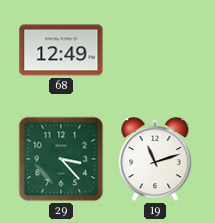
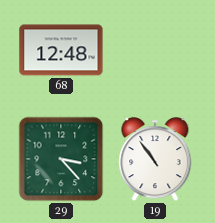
68: 12:49 -> 12:48
19: 11:12 -> 10:54
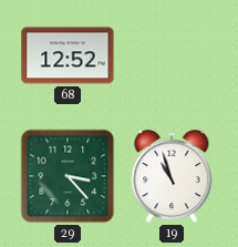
68: 12:48 -> 12:52
19: 10:54 -> 10:57
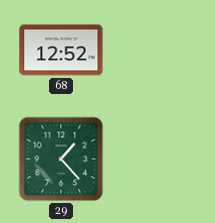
29: 3:23 -> 1:23
19: 10:57 -> none
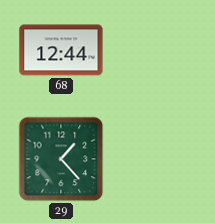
68: 12:52 -> 12:44
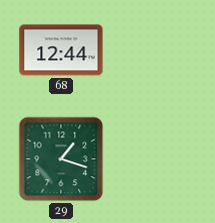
29: 1:23 -> 1:18
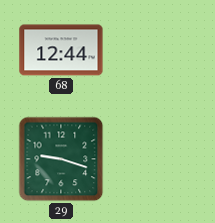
29: 1:18 -> 9:18
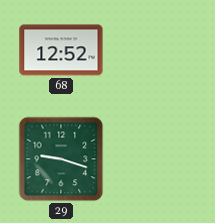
68: 12:44 -> 12:52
